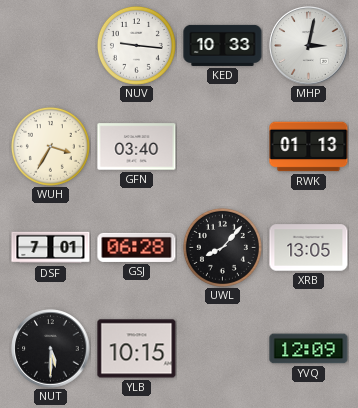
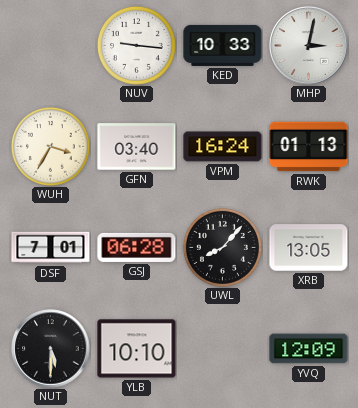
VPM: none -> 16:24
YLB: 10:15 -> 10:10
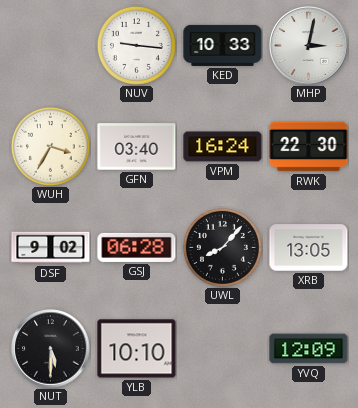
RWK: 01:13 -> 22:30
DSF: 7:01 -> 9:02
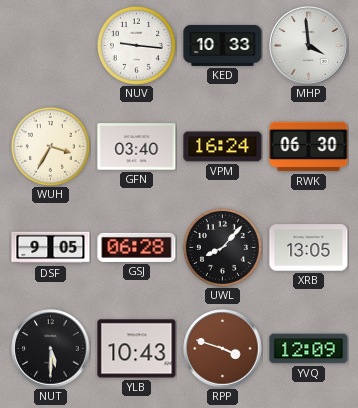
MHP: 3:02 -> 3:59
RWK: 22:30 -> 06:30
DSF: 9:02 -> 9:05
YLB: 10:10 -> 10:43
RPP: none -> 3:48
